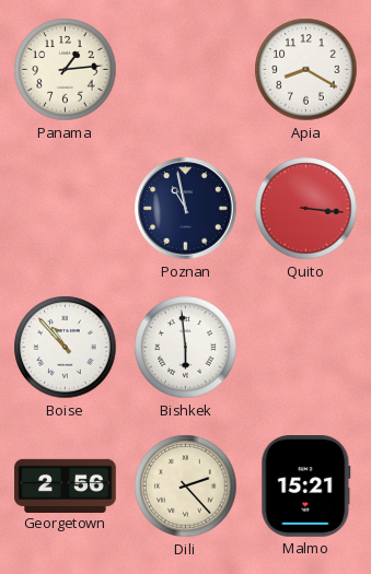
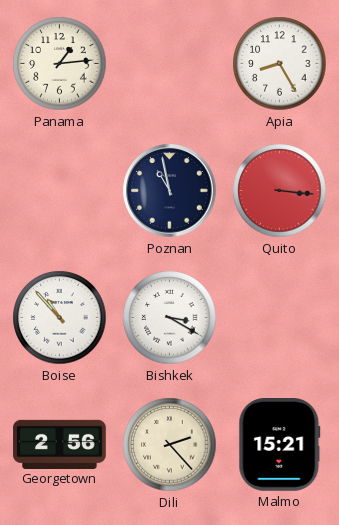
Apia: 8:20 -> 8:25
Bishkek: 5:59 -> 3:20
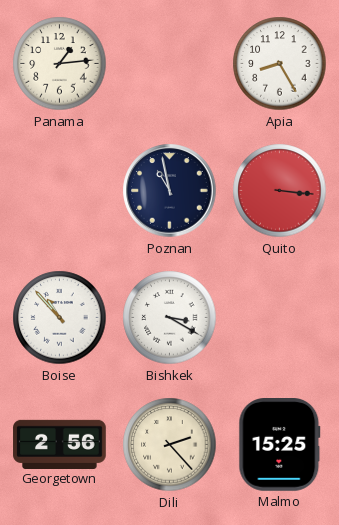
Malmo: 15:21 -> 15:25
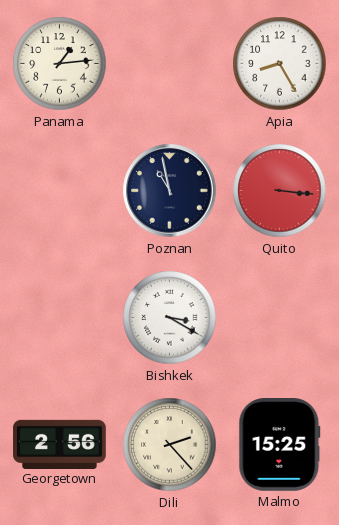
Boise: 10:53 -> none
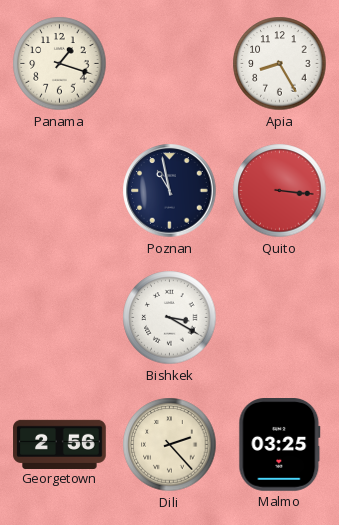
Panama: 1:14 -> 1:18
Malmo: 15:25 -> 03:25
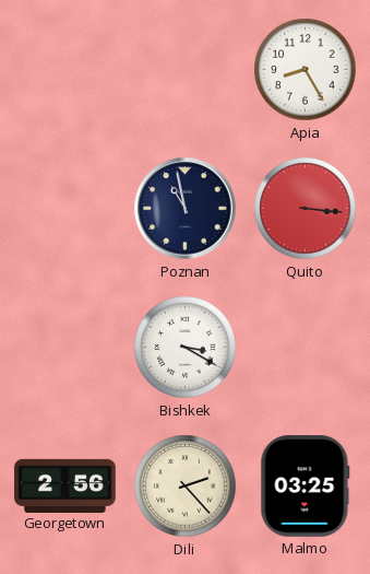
Panama: 1:18 -> none
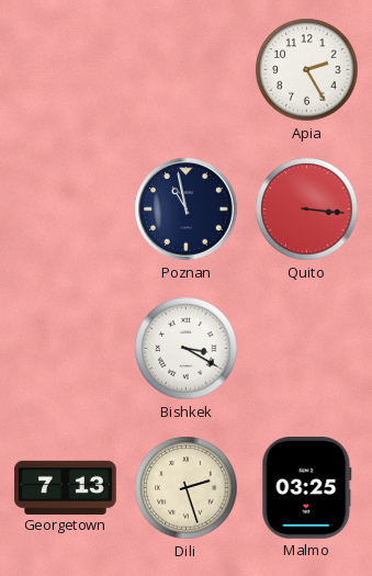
Apia: 8:25 -> 2:25
Georgetown: 2:56 -> 7:13
Dili: 2:23 -> 2:27
